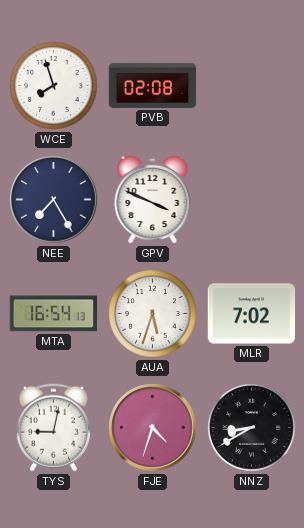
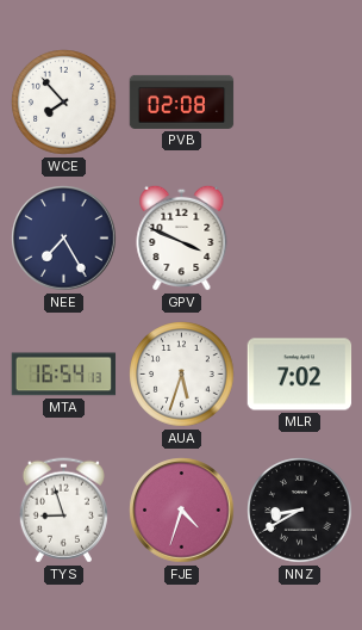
WCE: 7:57 -> 7:53
TYS: 9:02 -> 8:57
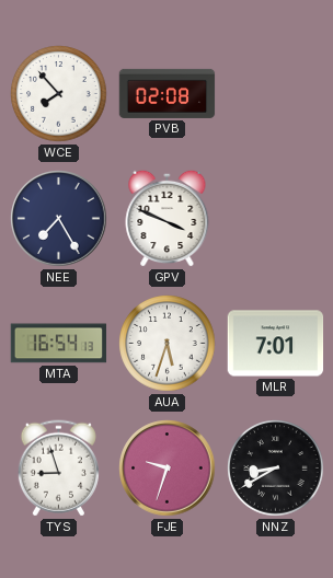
MLR: 7:02 -> 7:01
FJE: 4:33 -> 9:33
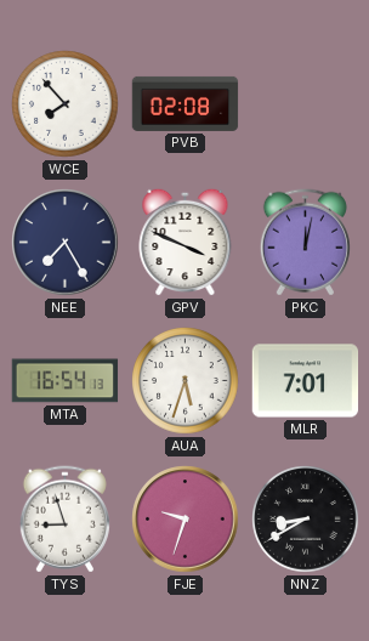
PKC: none -> 12:02
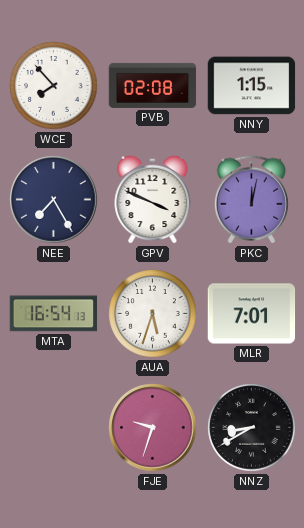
NNY: none -> 1:15
TYS: 8:57 -> none
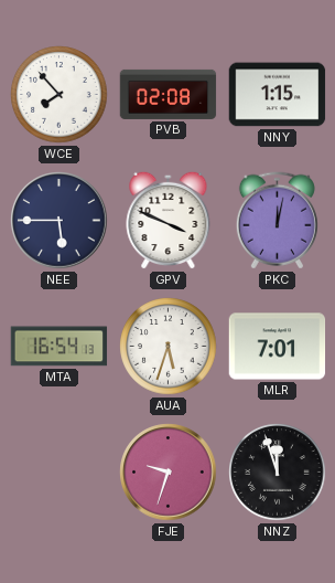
NEE: 7:25 -> 5:45
NNZ: 8:40 -> 11:57
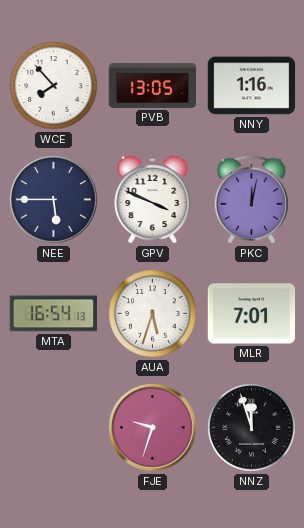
PVB: 02:08 -> 13:05
NNY: 1:15 -> 1:16
